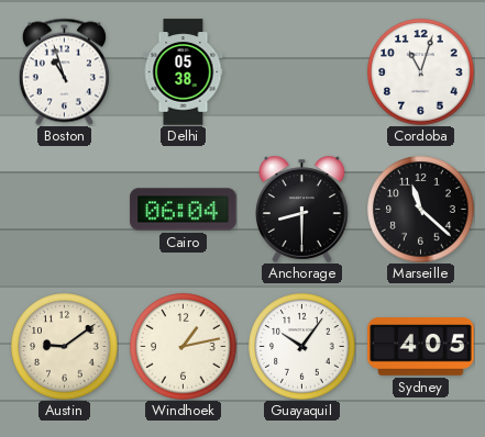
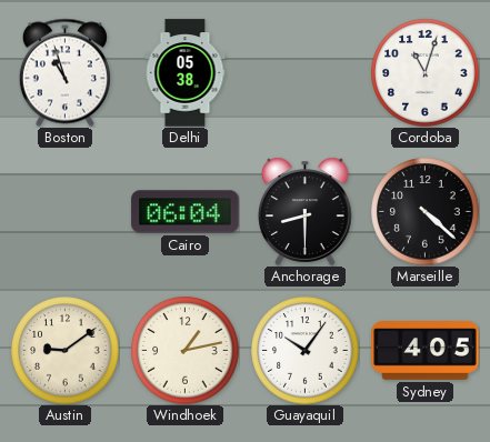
Marseille: 11:22 -> 4:22
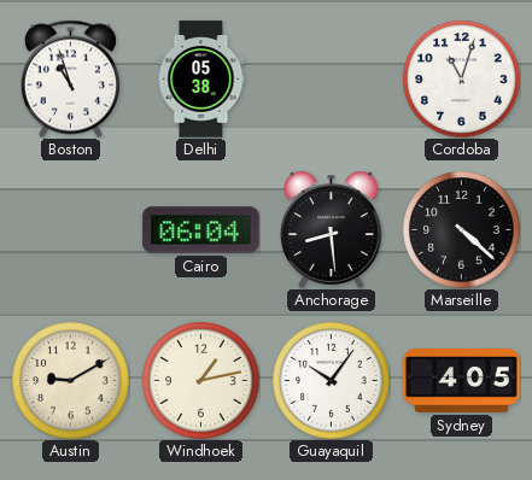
Anchorage: 8:30 -> 8:29
Austin: 9:09 -> 9:10
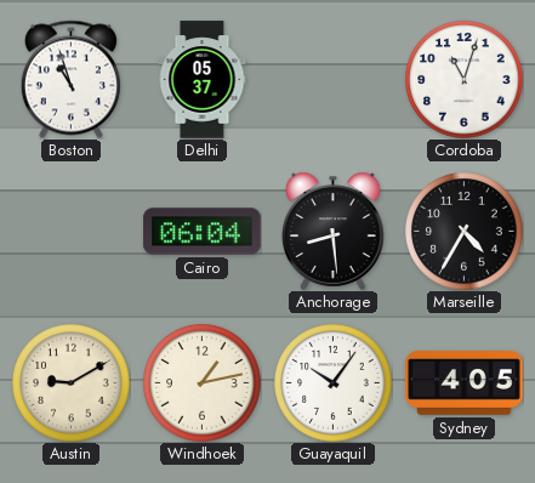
Delhi: 05:38 -> 05:37
Marseille: 4:22 -> 4:35
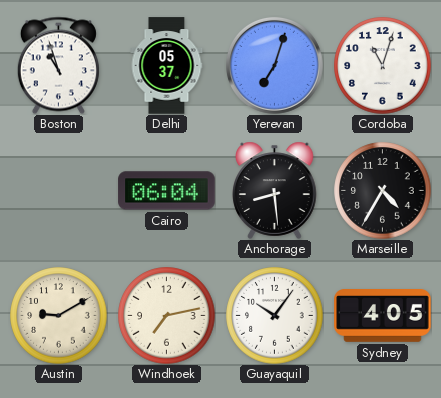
Yerevan: none -> 7:03
Windhoek: 1:13 -> 7:13
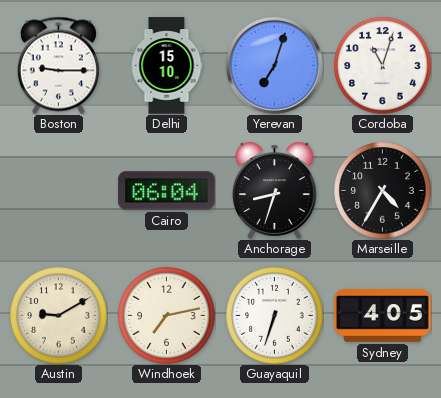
Boston: 10:57 -> 9:15
Delhi: 05:37 -> 15:10
Anchorage: 8:29 -> 8:33
Guayaquil: 10:06 -> 6:33
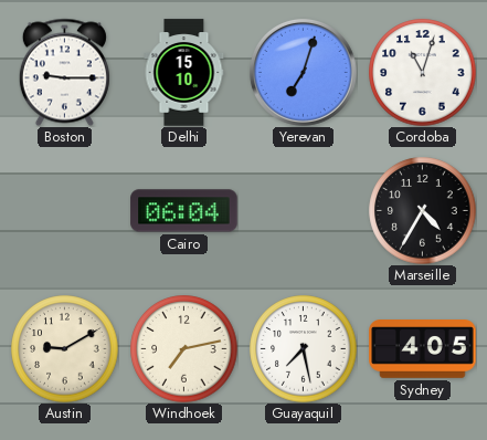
Anchorage: 8:33 -> none
Guayaquil: 6:33 -> 7:28
